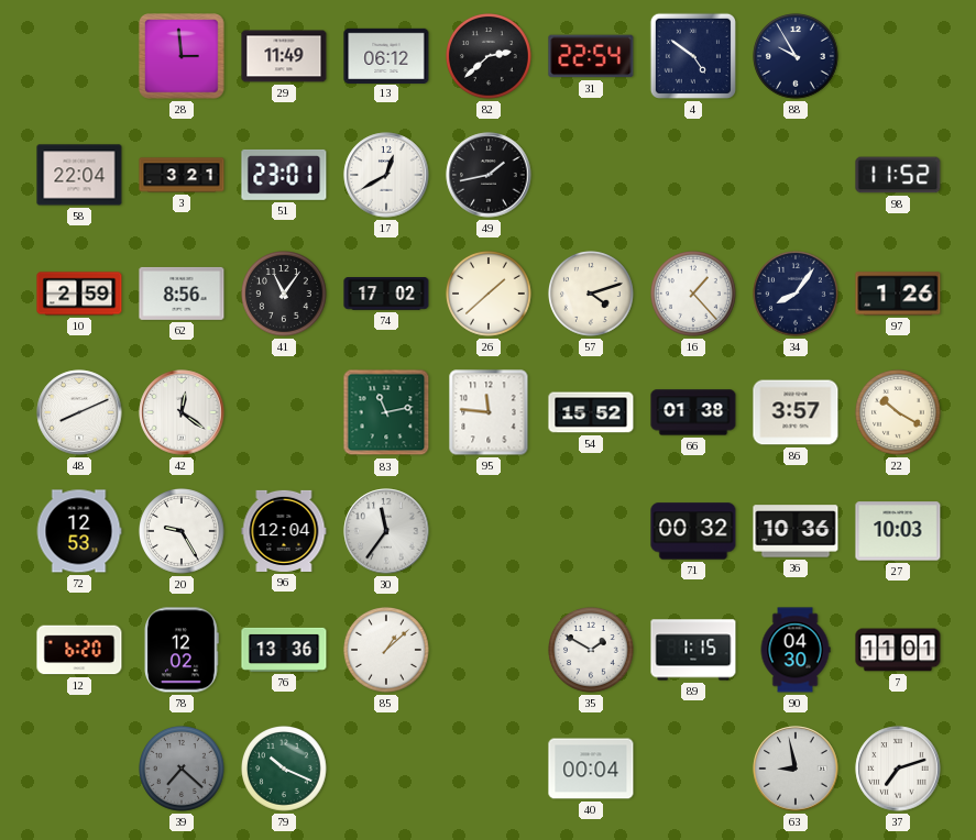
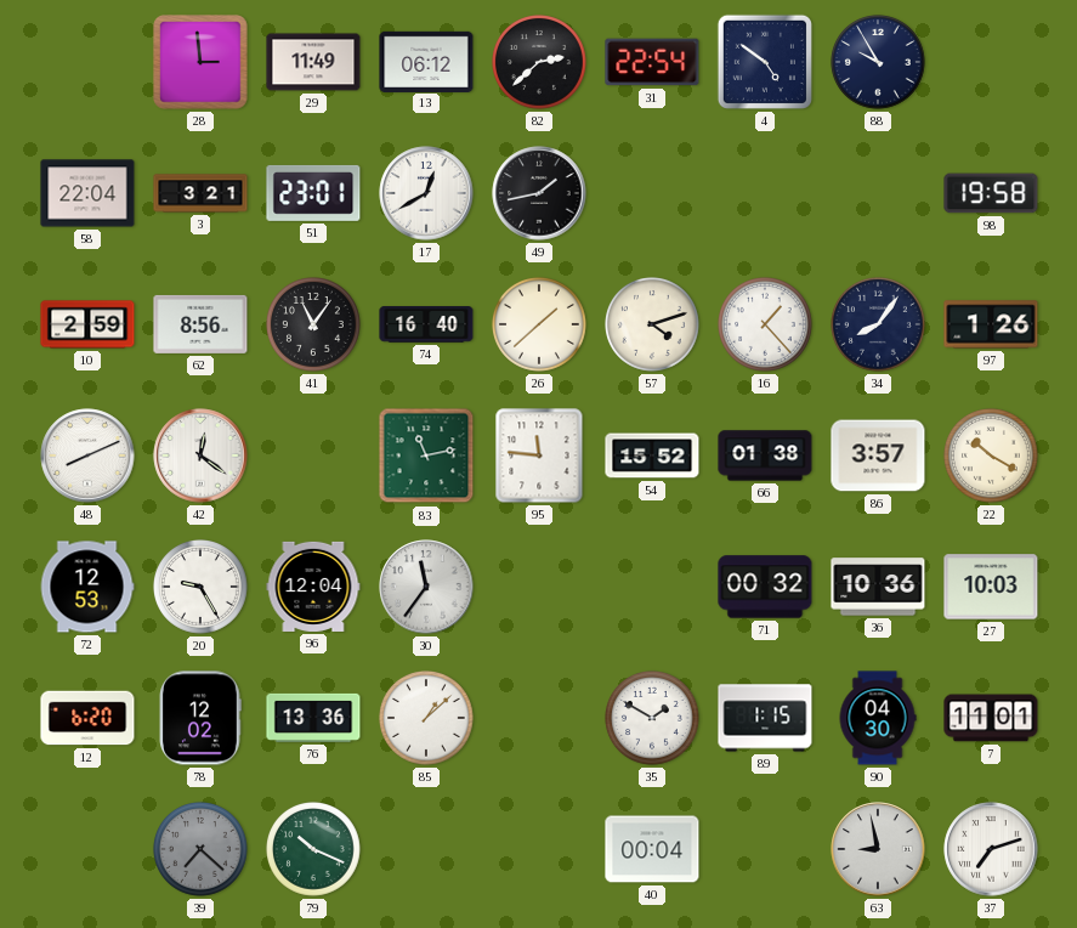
98: 11:52 -> 19:58
74: 17:02 -> 16:40
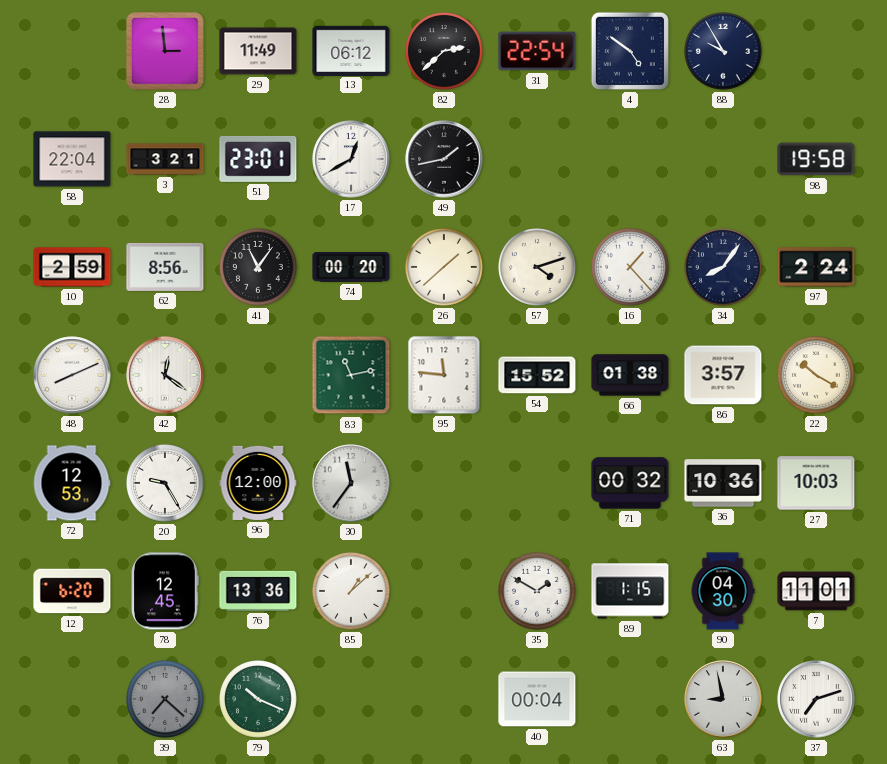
74: 16:40 -> 00:20
97: 1:26 -> 2:24
96: 12:04 -> 12:00
78: 12:02 -> 12:45
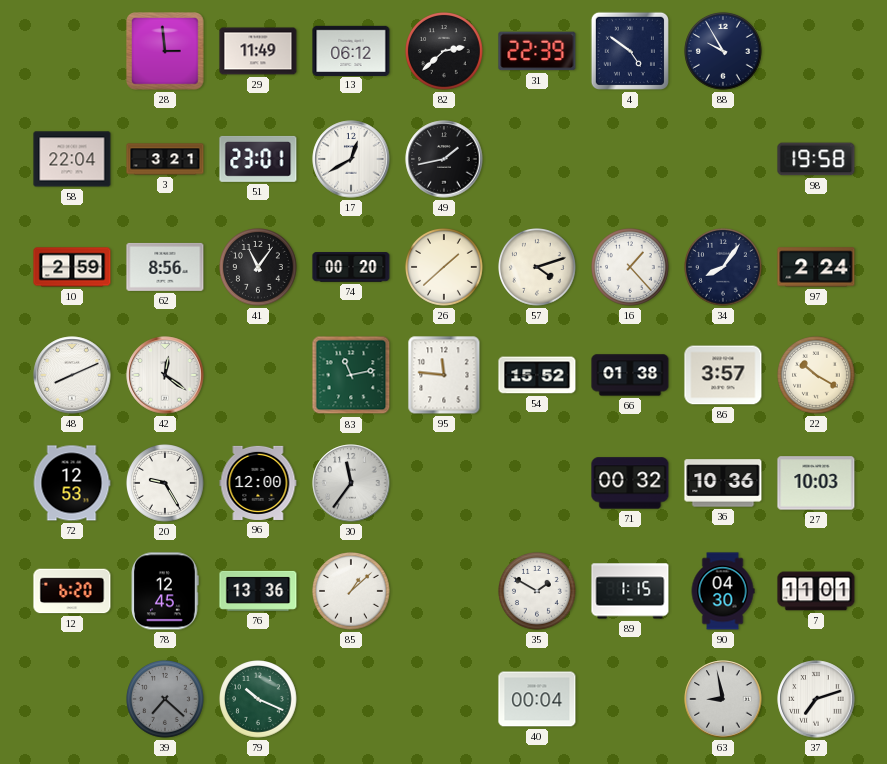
31: 22:54 -> 22:39
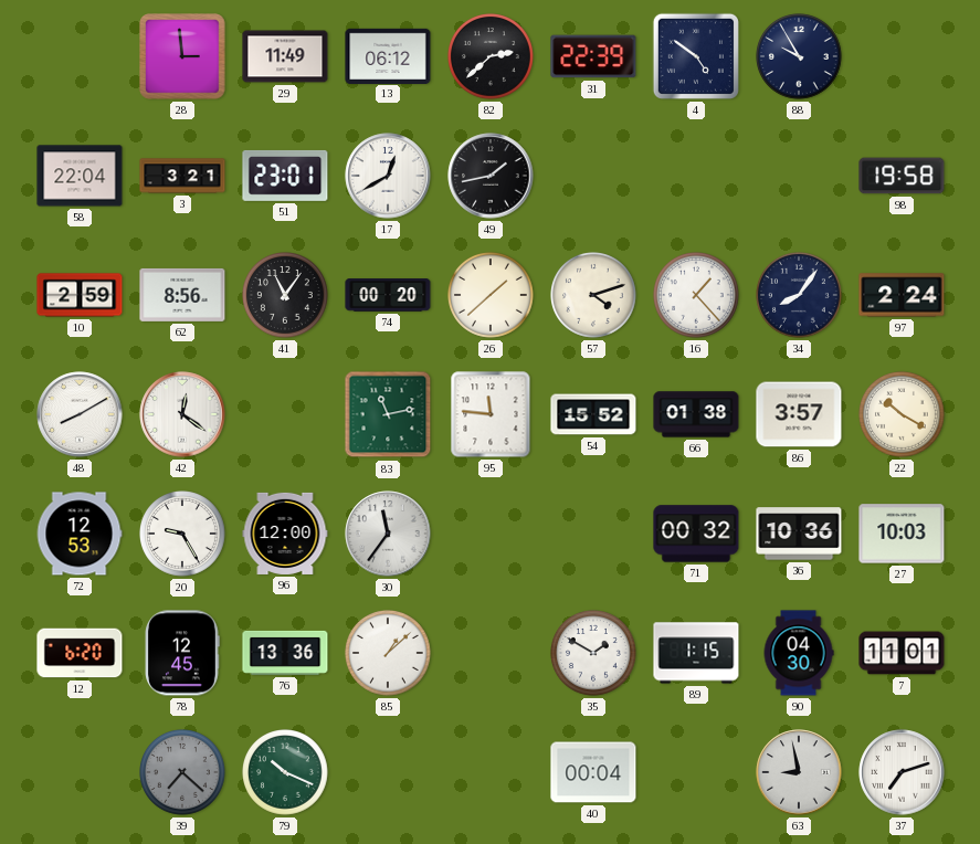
48: 8:11 -> 8:10
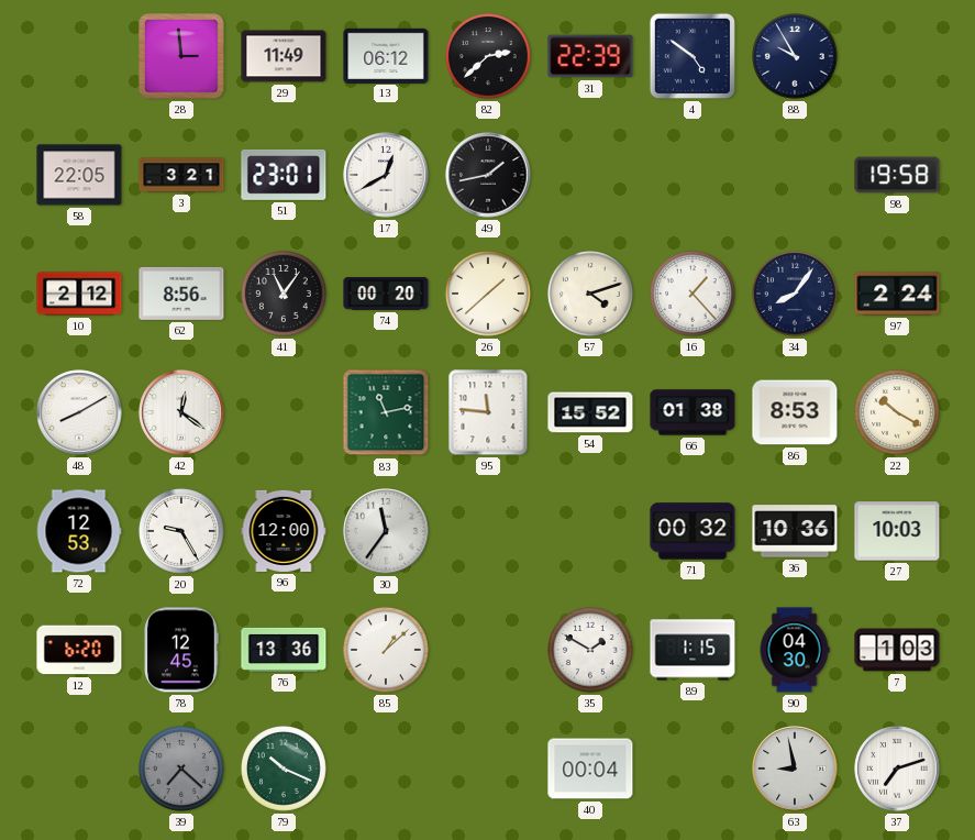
58: 22:04 -> 22:05
10: 2:59 -> 2:12
86: 3:57 -> 8:53
7: 11:01 -> 1:03
